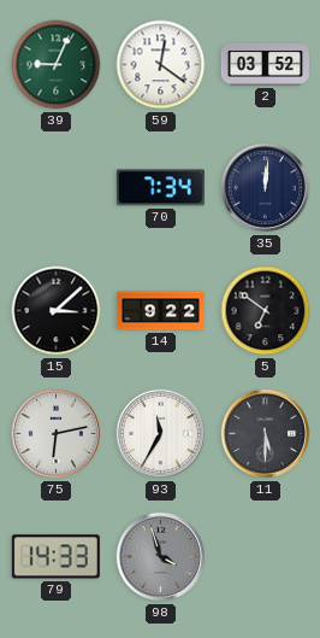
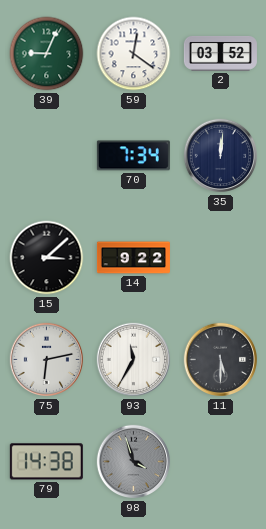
5: 6:51 -> none
79: 14:33 -> 14:38
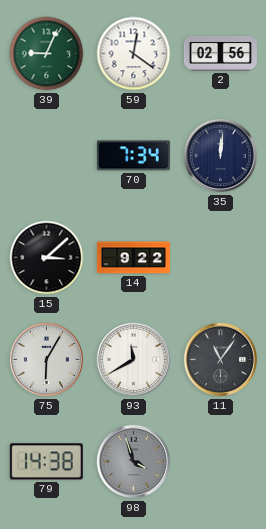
2: 03:52 -> 02:56
75: 6:13 -> 6:05
93: 11:35 -> 11:40
11: 5:30 -> 11:06
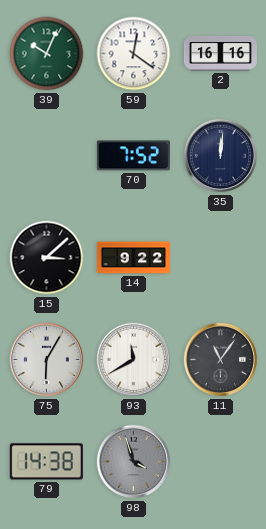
39: 9:04 -> 10:04
2: 02:56 -> 16:16
70: 7:34 -> 7:52
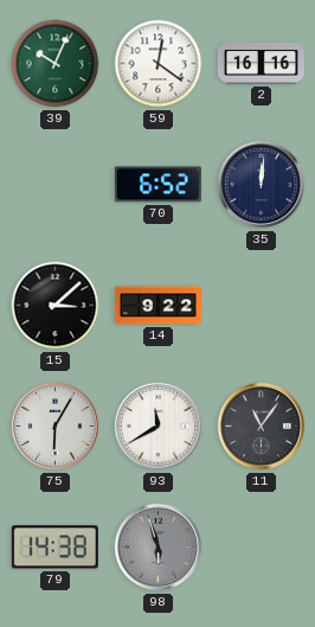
70: 7:52 -> 6:52
98: 3:57 -> 5:57
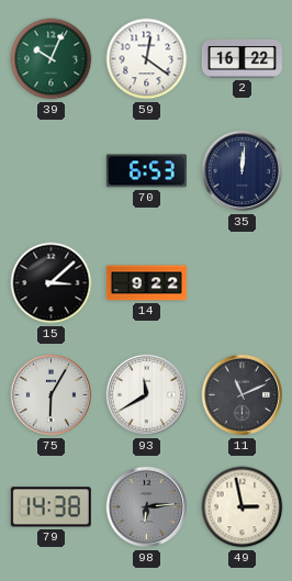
2: 16:16 -> 16:22
70: 6:52 -> 6:53
11: 11:06 -> 11:11
98: 5:57 -> 6:14
49: none -> 2:58
